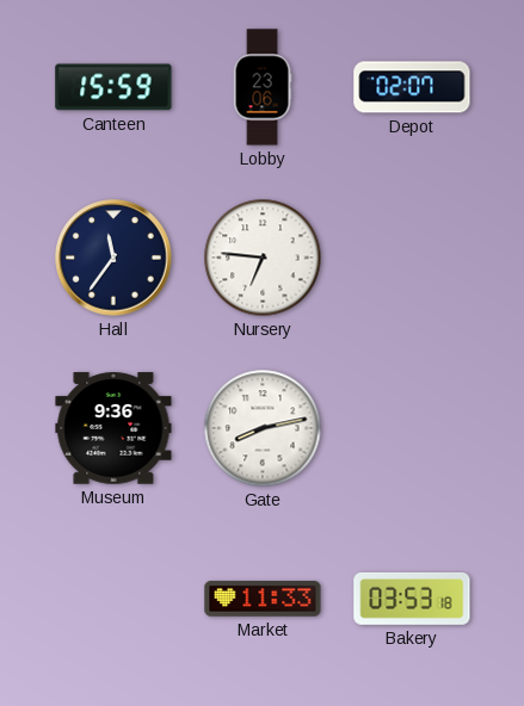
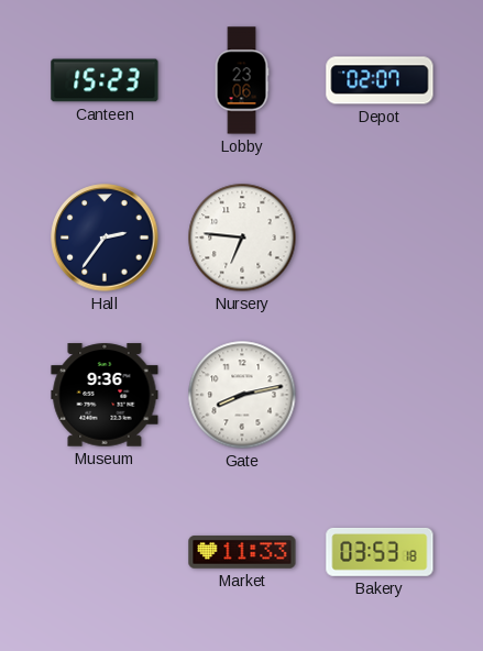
Canteen: 15:59 -> 15:23
Hall: 11:36 -> 2:36
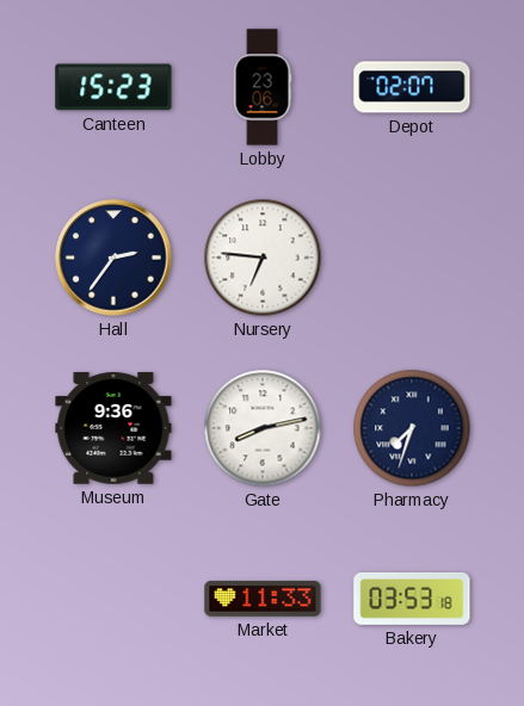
Pharmacy: none -> 7:33
